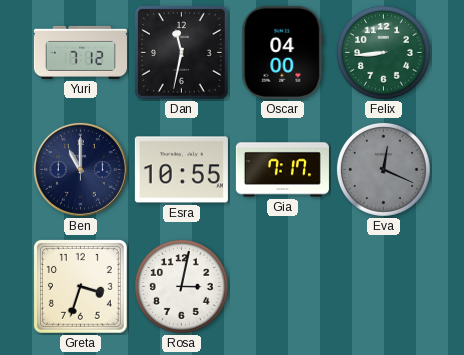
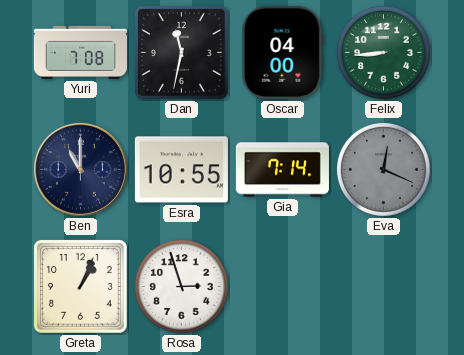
Yuri: 7:12 -> 7:08
Gia: 7:17 -> 7:14
Greta: 3:33 -> 1:04
Rosa: 3:02 -> 2:57
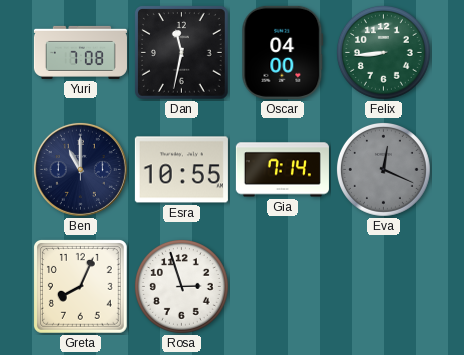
Greta: 1:04 -> 8:04
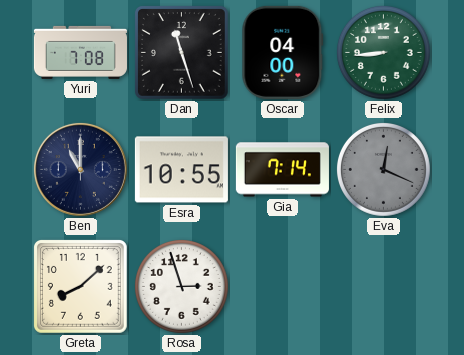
Dan: 11:32 -> 11:27
Greta: 8:04 -> 8:08
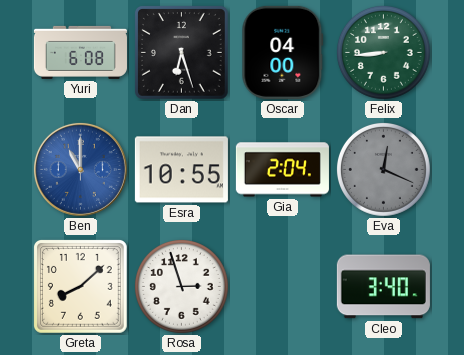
Yuri: 7:08 -> 6:08
Dan: 11:27 -> 6:27
Ben dial: navy -> blue
Gia: 7:14 -> 2:04
Cleo: none -> 3:40
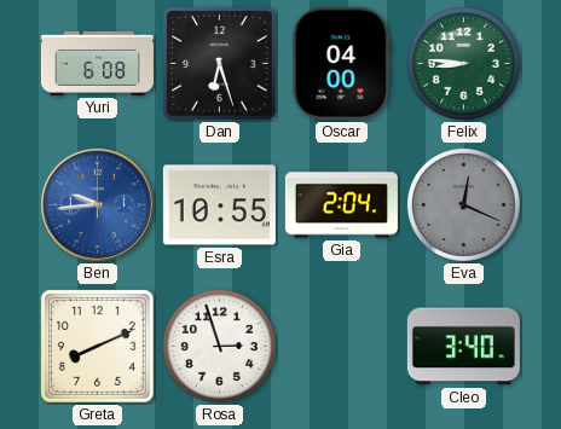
Felix: 8:44 -> 8:46
Ben: 11:00 -> 9:44
Greta: 8:08 -> 8:11
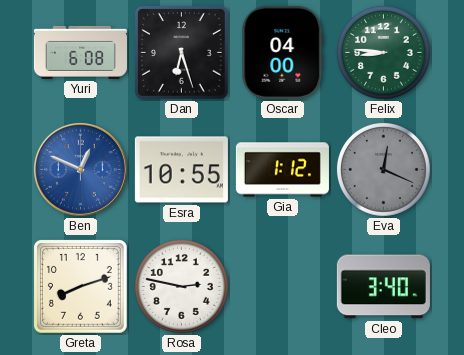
Ben: 9:44 -> 12:49
Gia: 2:04 -> 1:12
Greta: 8:11 -> 8:12
Rosa: 2:57 -> 2:47
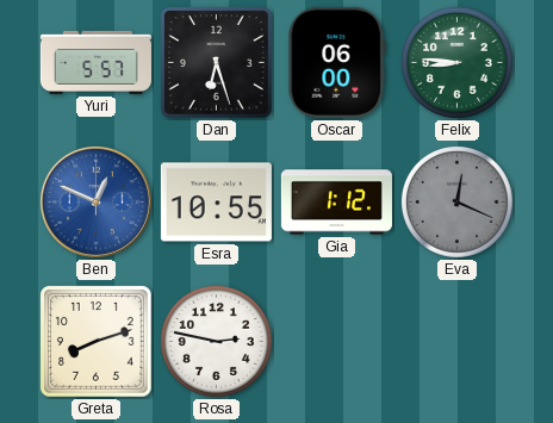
Yuri: 6:08 -> 5:57
Oscar: 04:00 -> 06:00
Cleo: 3:40 -> none
